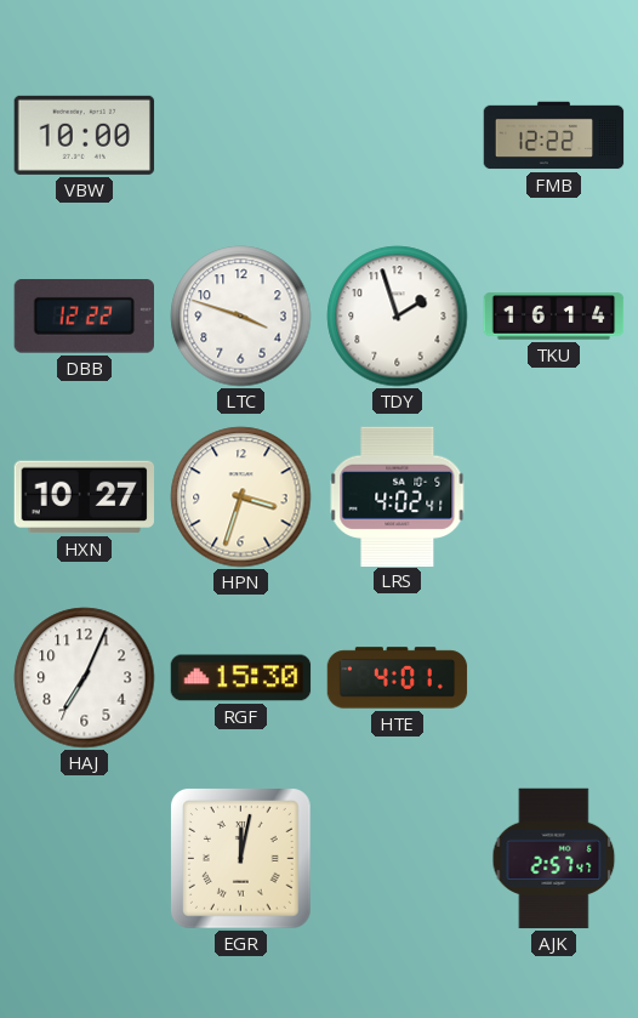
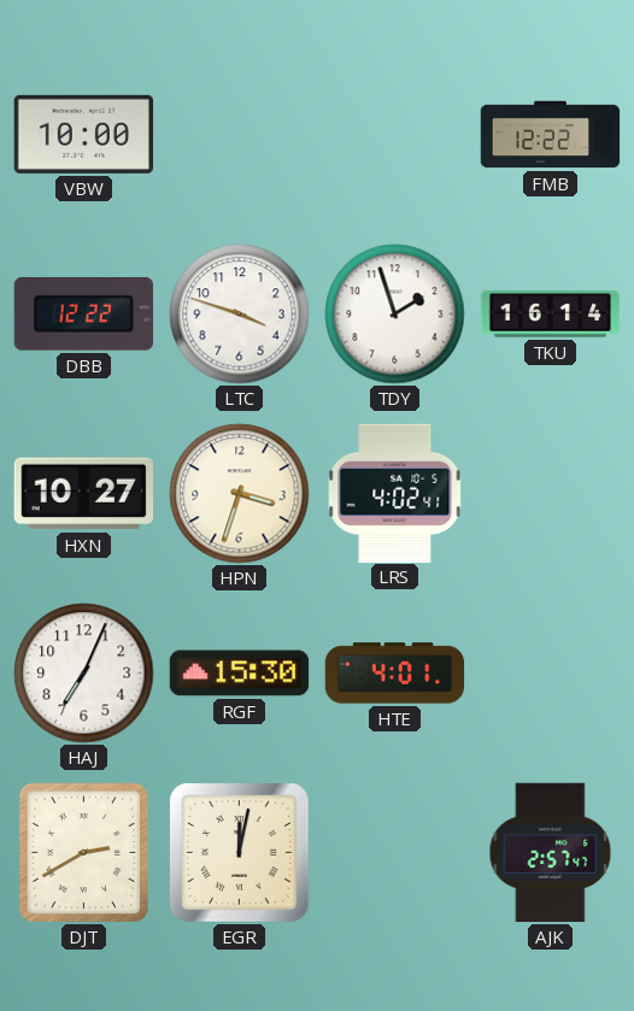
DJT: none -> 2:40
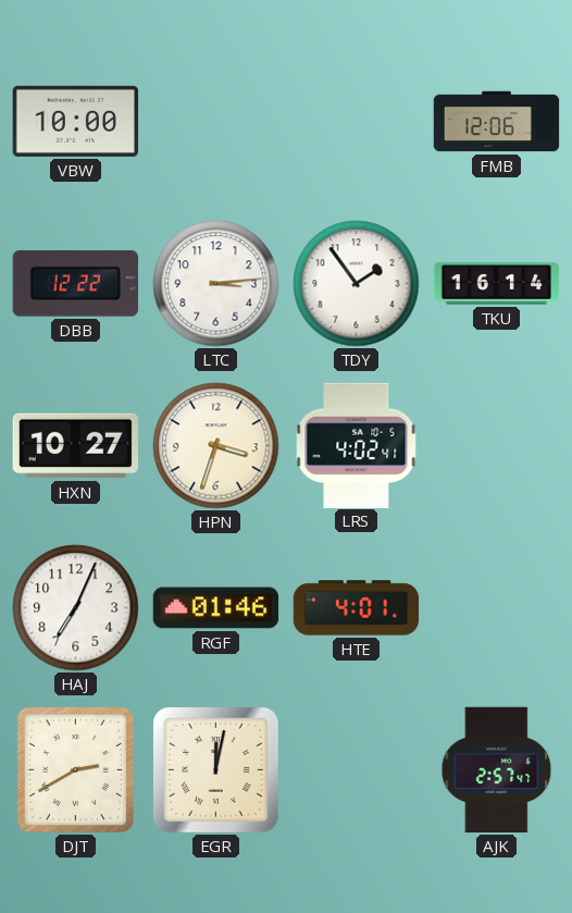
FMB: 12:22 -> 12:06
LTC: 3:48 -> 3:14
TDY: 1:57 -> 1:54
RGF: 15:30 -> 01:46
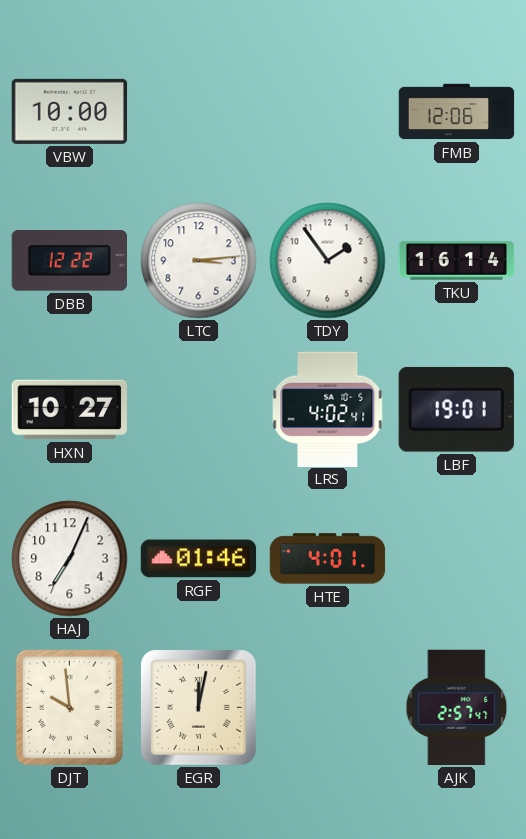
HPN: 3:33 -> none
LBF: none -> 19:01
DJT: 2:40 -> 9:59
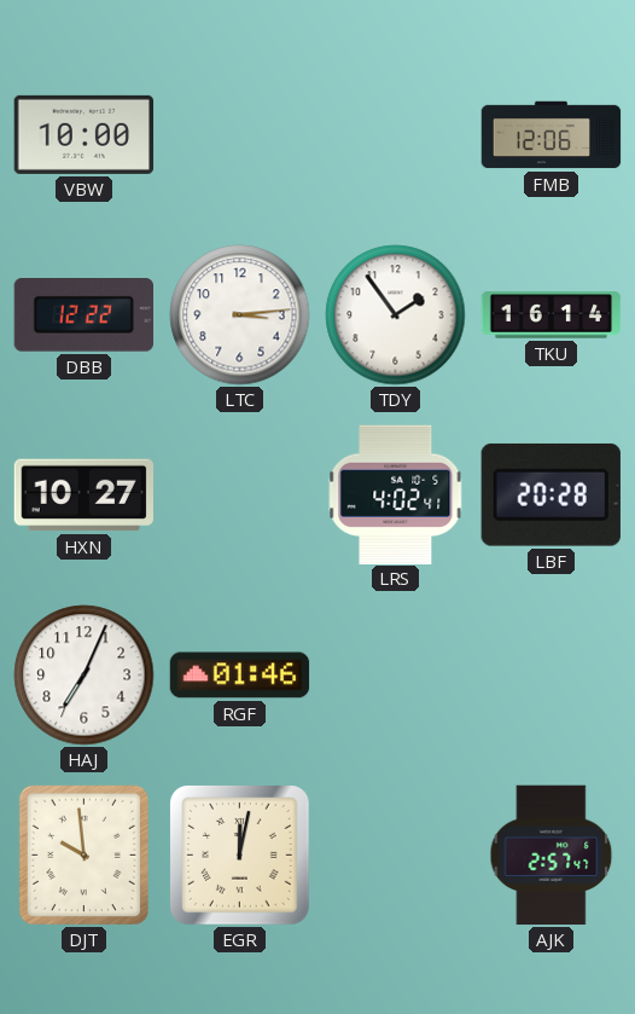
LBF: 19:01 -> 20:28
HTE: 4:01 -> none
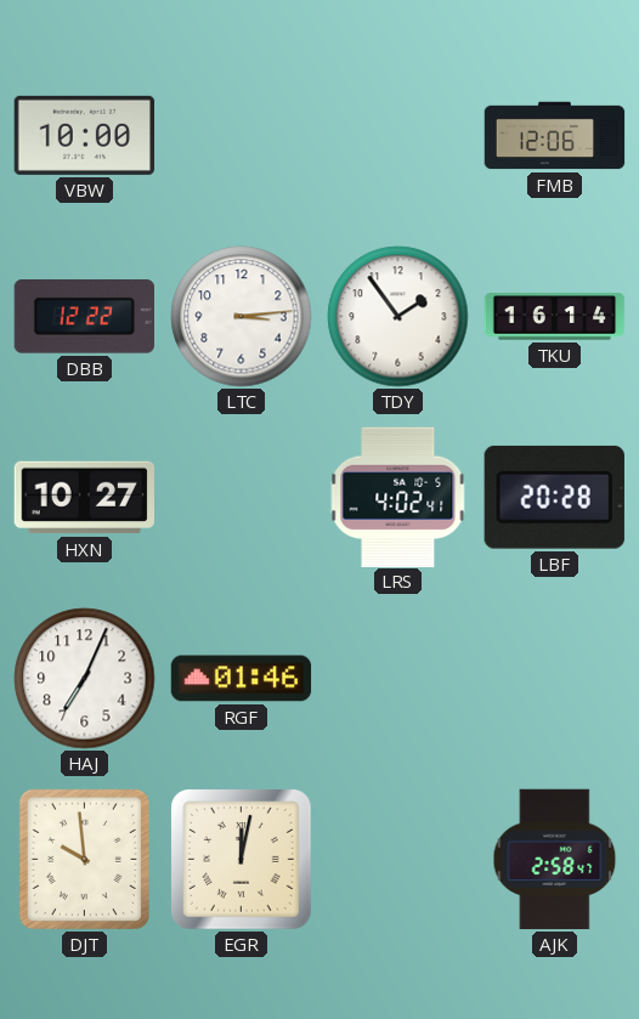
AJK: 2:57 -> 2:58
